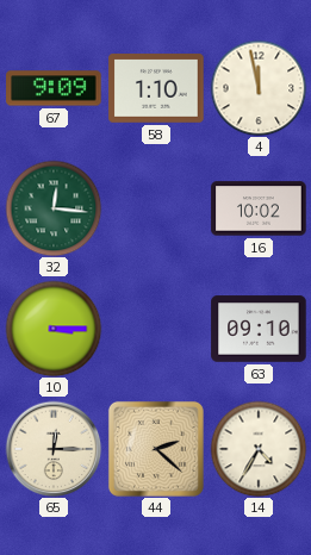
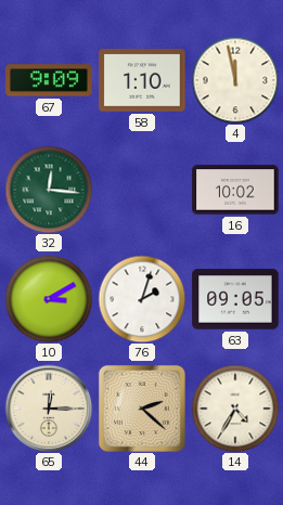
10: 3:15 -> 3:10
76: none -> 2:03
63: 09:10 -> 09:05
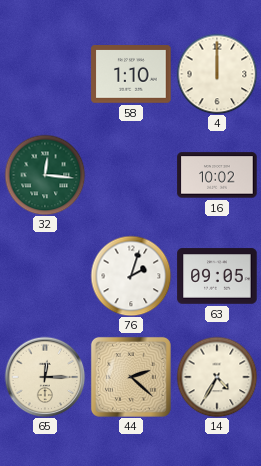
67: 9:09 -> none
4: 11:58 -> 12:00
10: 3:10 -> none
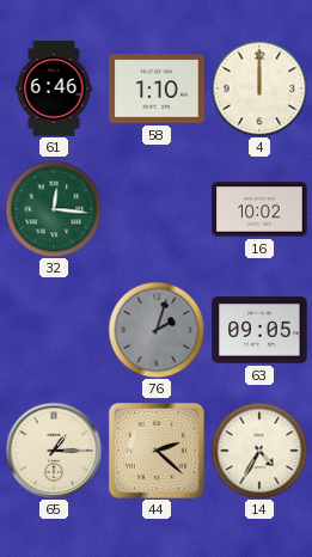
61: none -> 6:46
76 dial: white -> grey
65: 12:15 -> 1:15
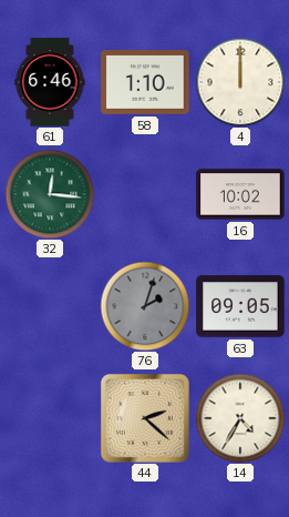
65: 1:15 -> none
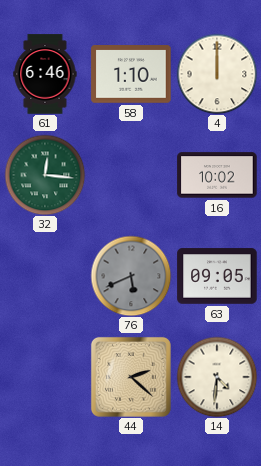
76: 2:03 -> 5:41
14: 4:35 -> 4:31
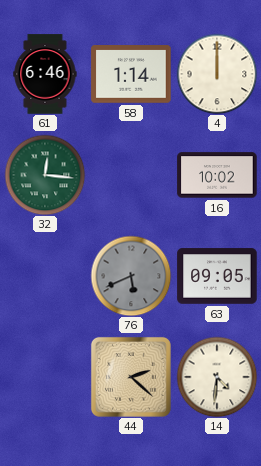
58: 1:10 -> 1:14
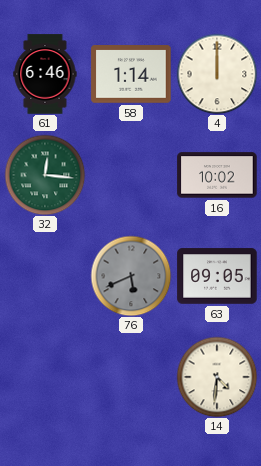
44: 2:22 -> none
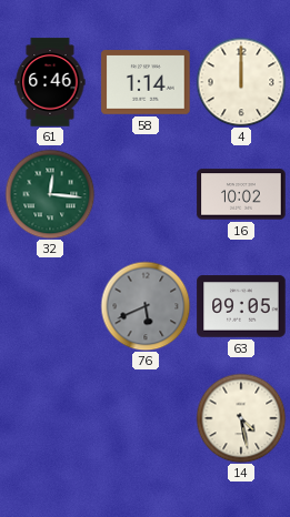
14: 4:31 -> 4:28
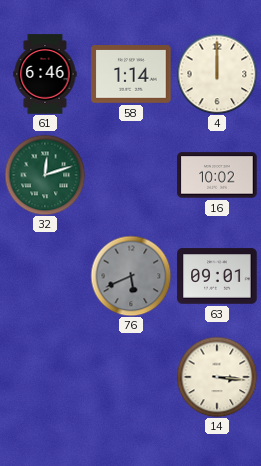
32: 12:16 -> 12:12
63: 09:05 -> 09:01
14: 4:28 -> 3:16
